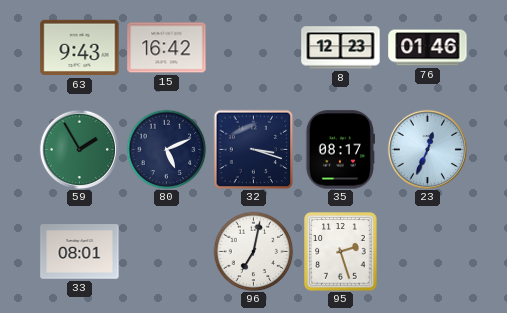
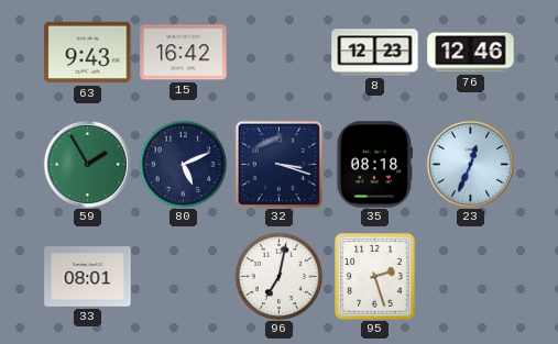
76: 01:46 -> 12:46
35: 08:17 -> 08:18
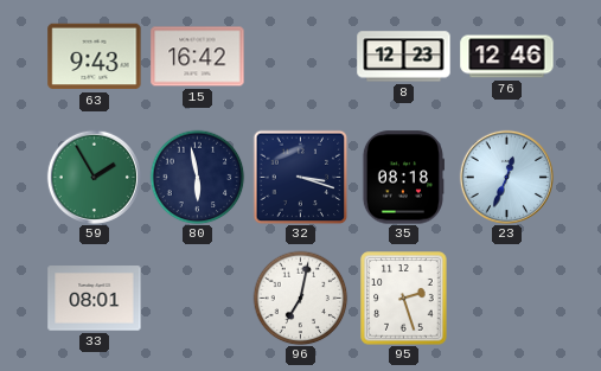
80: 5:11 -> 5:58
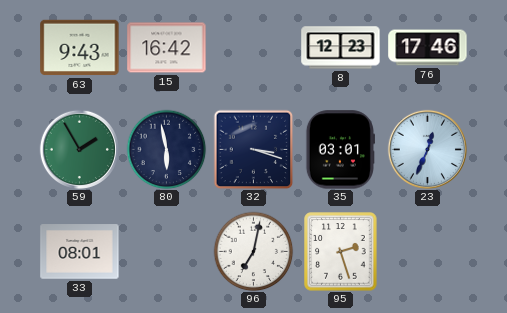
76: 12:46 -> 17:46
35: 08:18 -> 03:01
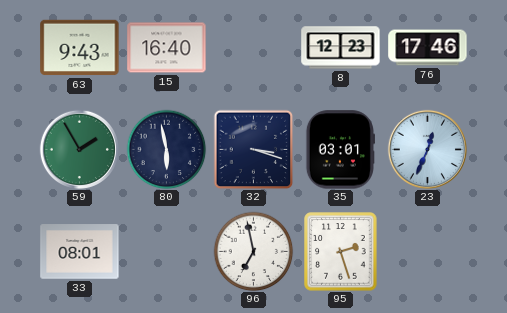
15: 16:42 -> 16:40
96: 7:02 -> 6:58
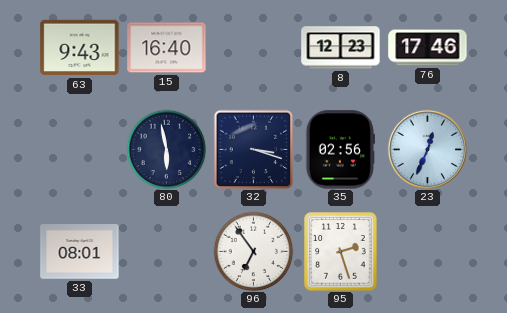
59: 1:55 -> none
35: 03:01 -> 02:56
96: 6:58 -> 6:54
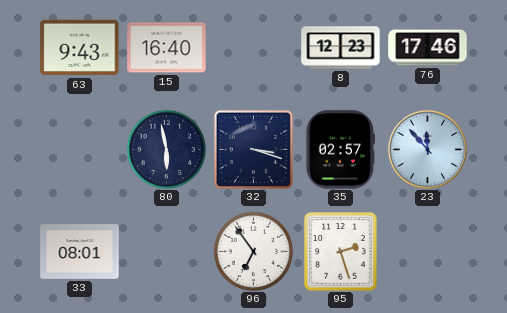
35: 02:56 -> 02:57
23: 12:34 -> 11:53
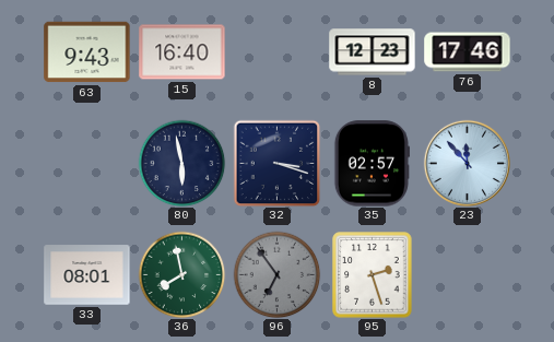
36: none -> 7:58
96 dial: white -> grey
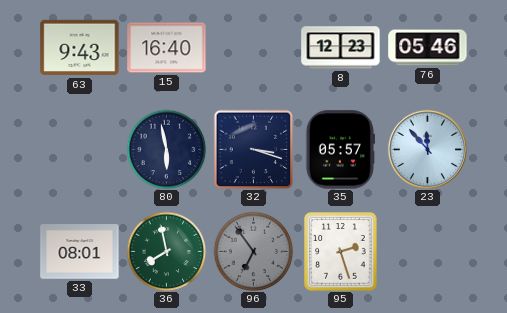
76: 17:46 -> 05:46
35: 02:57 -> 05:57
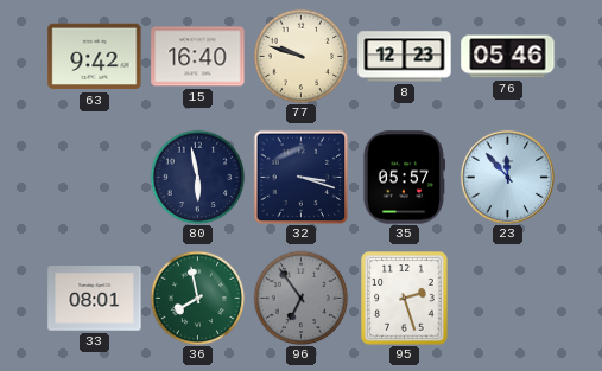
63: 9:43 -> 9:42
77: none -> 9:48
